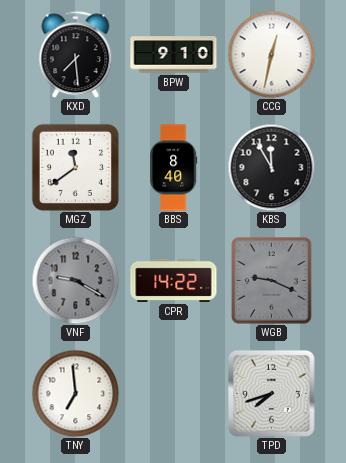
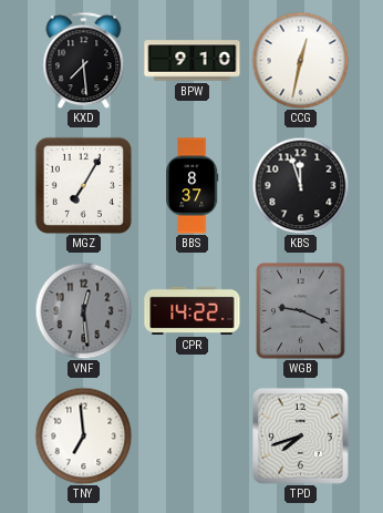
MGZ: 11:39 -> 7:05
BBS: 8:40 -> 8:37
KBS: 11:55 -> 11:57
VNF: 9:20 -> 12:29
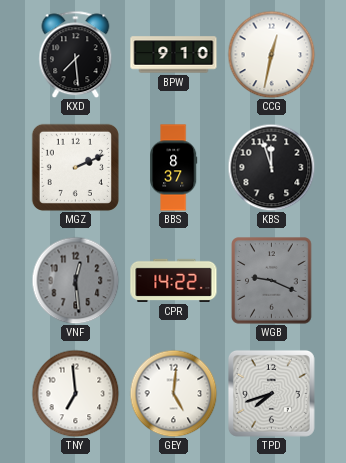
MGZ: 7:05 -> 2:11
GEY: none -> 5:01
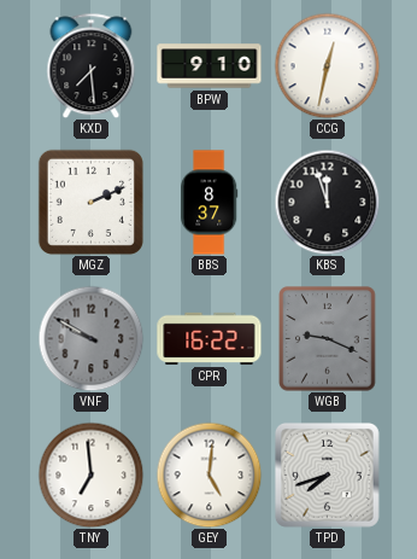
VNF: 12:29 -> 9:50
CPR: 14:22 -> 16:22
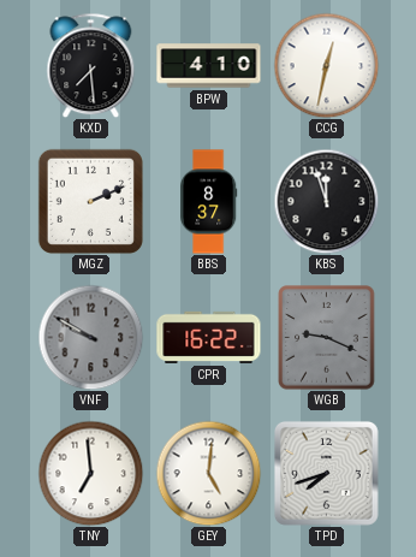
BPW: 9:10 -> 4:10
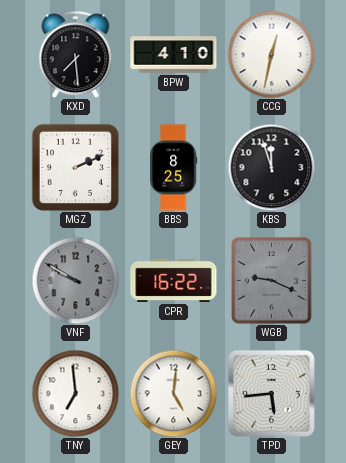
BBS: 8:37 -> 8:25
TPD: 7:42 -> 5:44
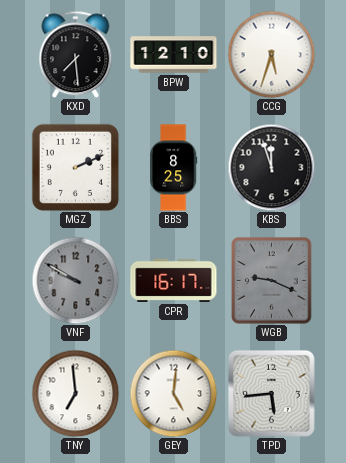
BPW: 4:10 -> 12:10
CCG: 12:32 -> 5:33
CPR: 16:22 -> 16:17
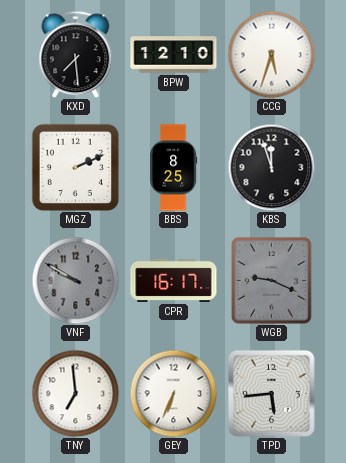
GEY: 5:01 -> 6:34
